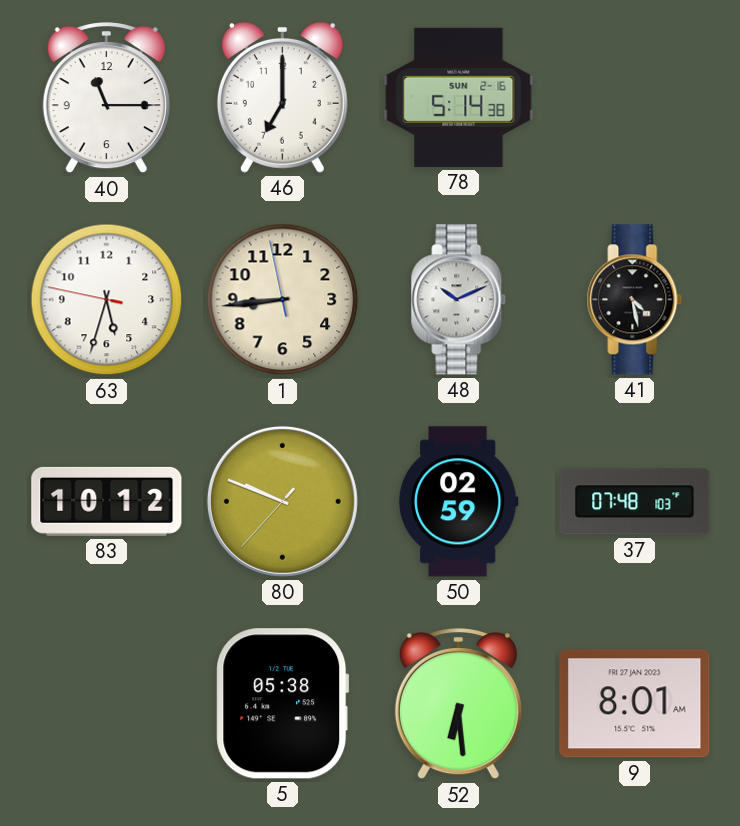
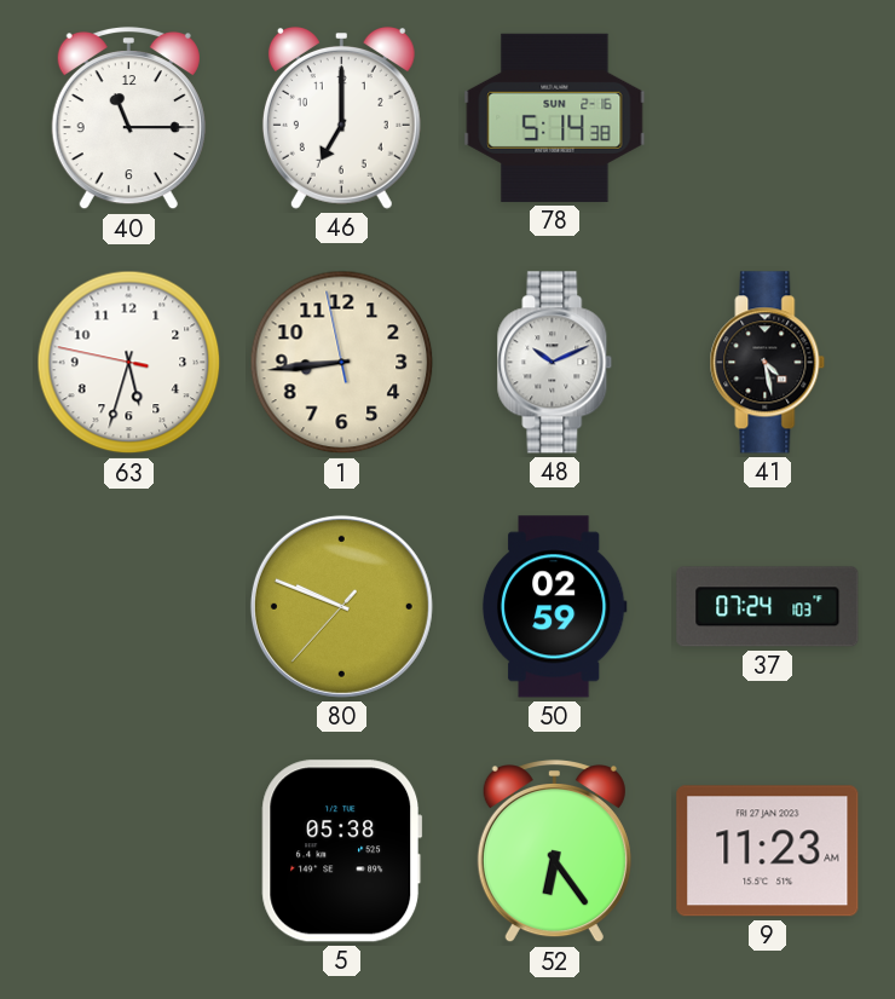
83: 10:12 -> none
37: 07:48 -> 07:24
52: 6:29 -> 6:24
9: 8:01 -> 11:23
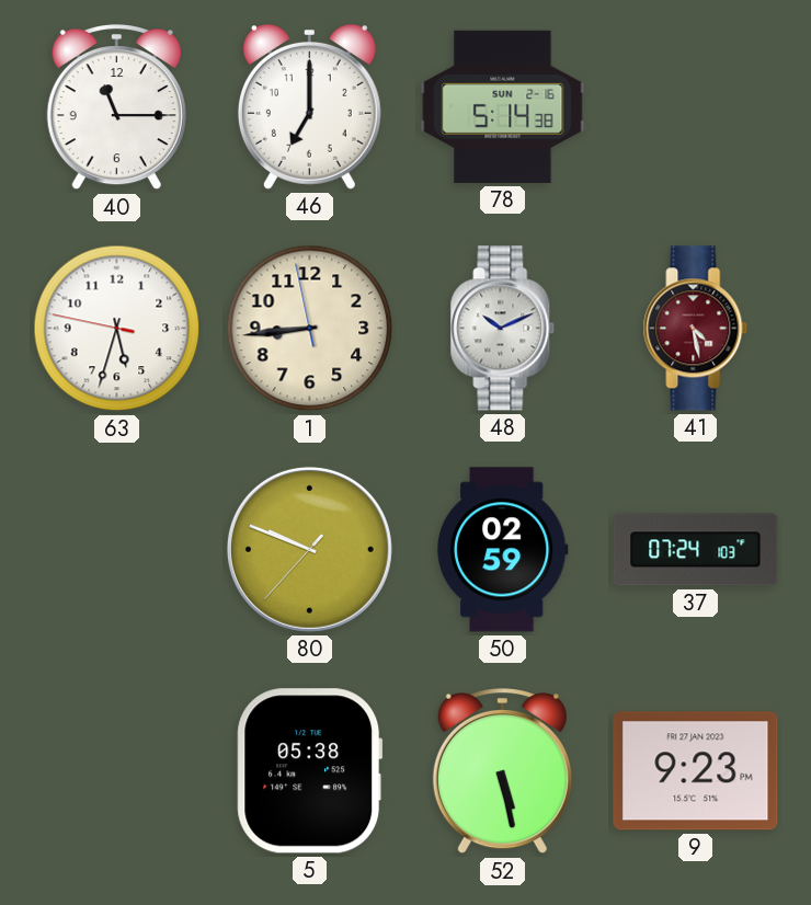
41 dial: black -> burgundy
52: 6:24 -> 5:28
9: 11:23 -> 9:23
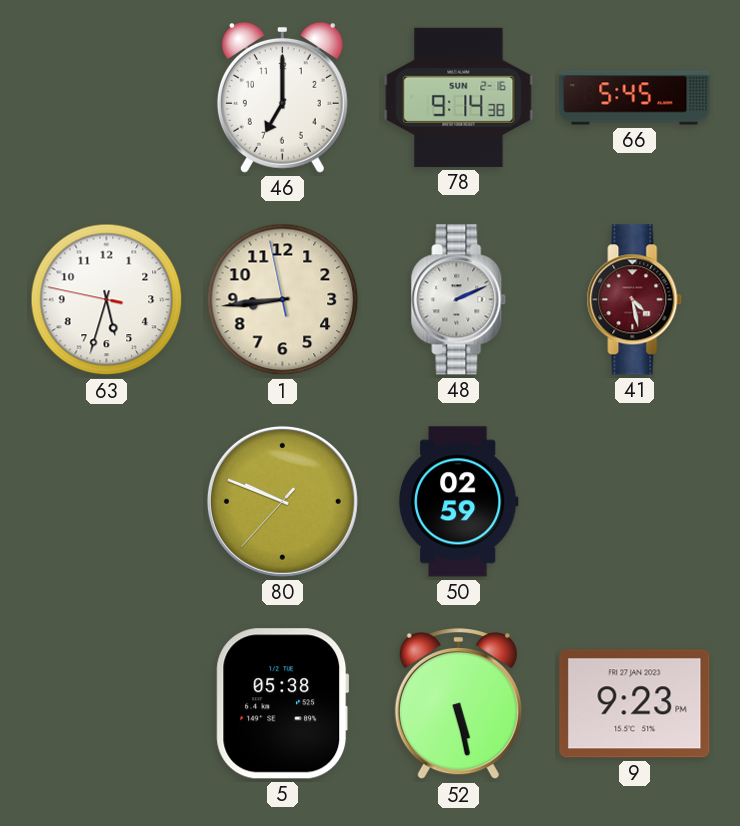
40: 11:15 -> none
78: 5:14 -> 9:14
66: none -> 5:45
48: 10:11 -> 2:11
37: 07:24 -> none
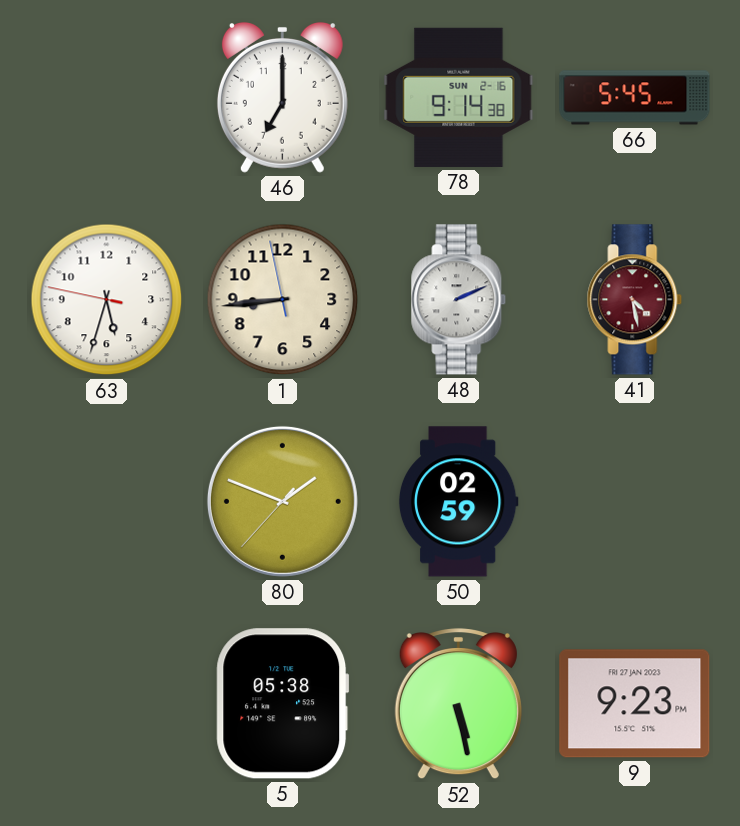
80: 9:48 -> 1:48
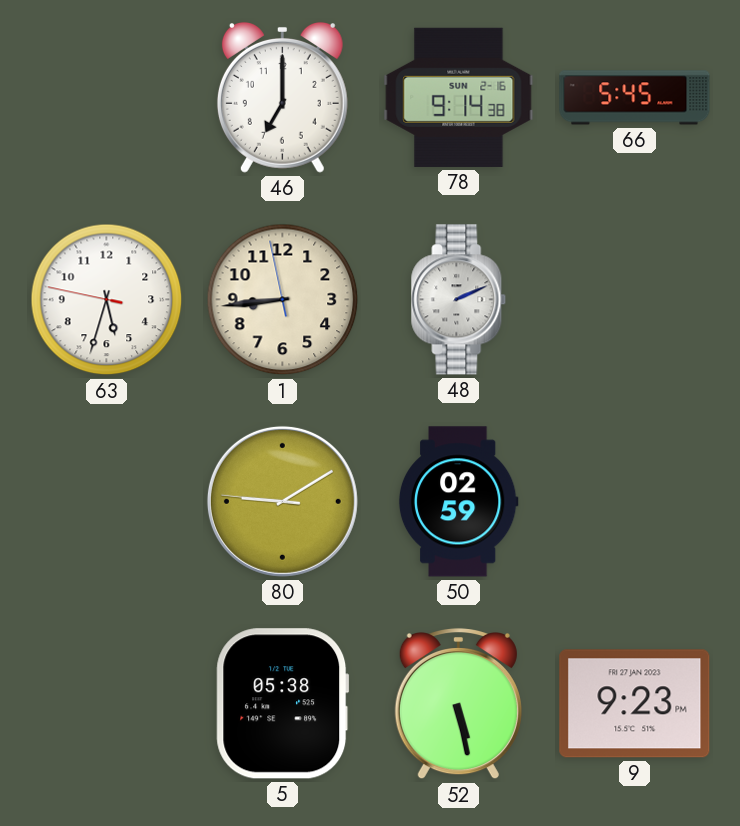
41: 4:28 -> none
80: 1:48 -> 9:09
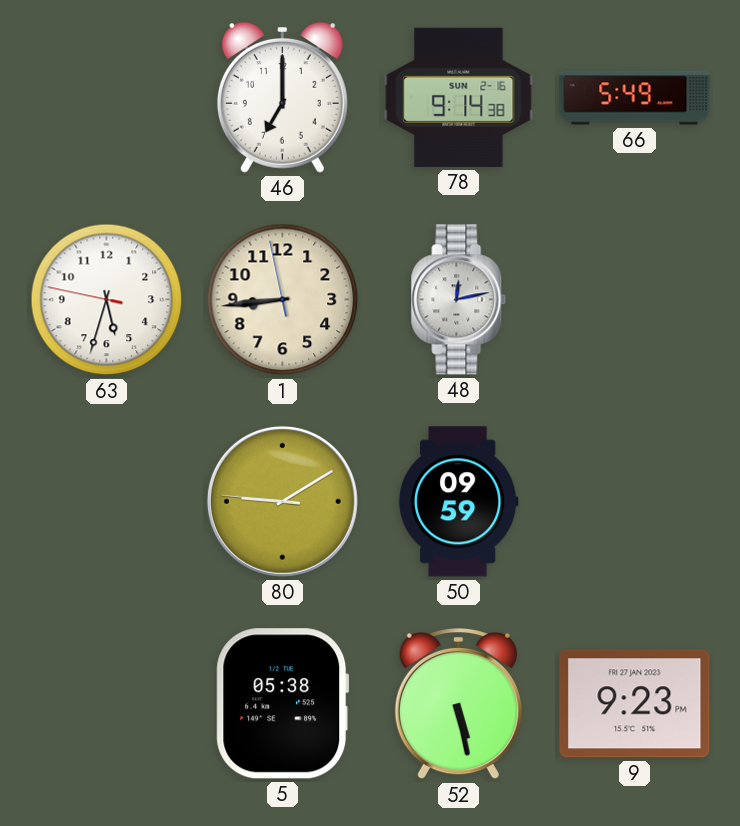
66: 5:45 -> 5:49
48: 2:11 -> 12:13
50: 02:59 -> 09:59
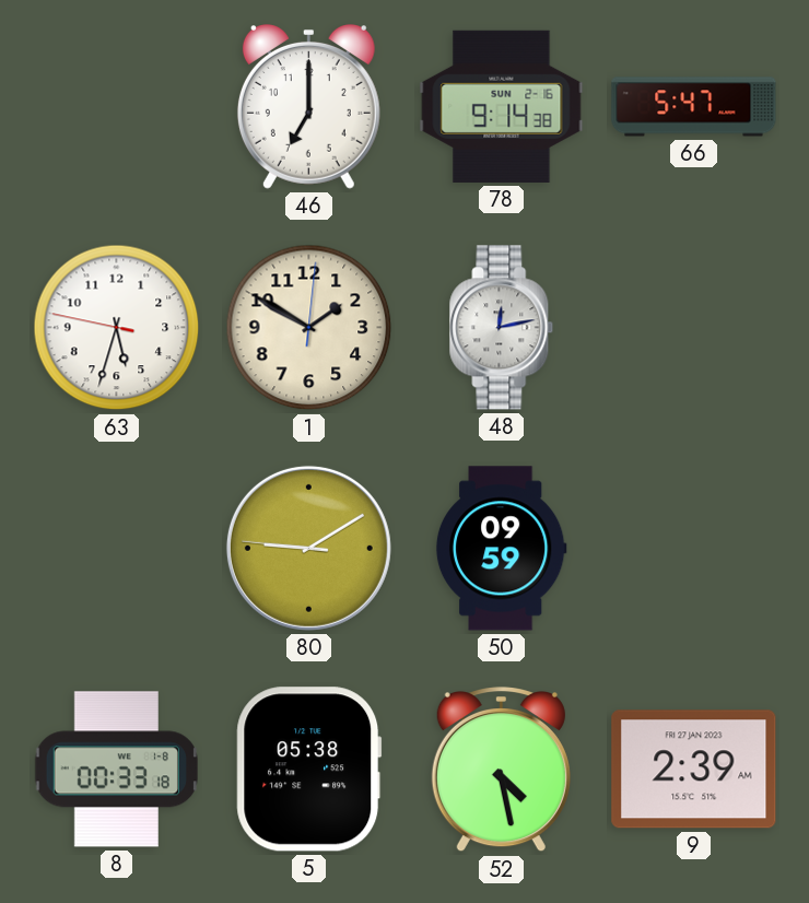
66: 5:49 -> 5:47
1: 8:43 -> 1:50
8: none -> 00:33
52: 5:28 -> 4:28
9: 9:23 -> 2:39
